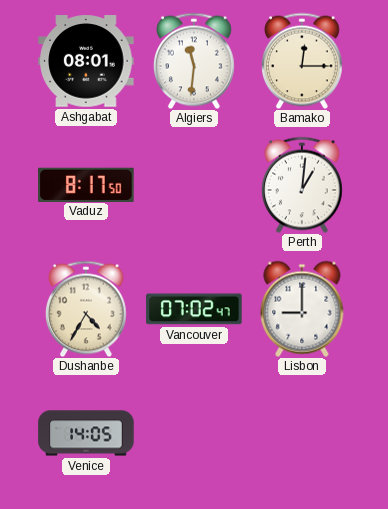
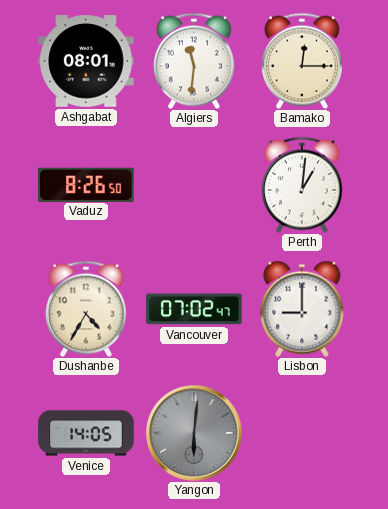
Vaduz: 8:17 -> 8:26
Yangon: none -> 6:01
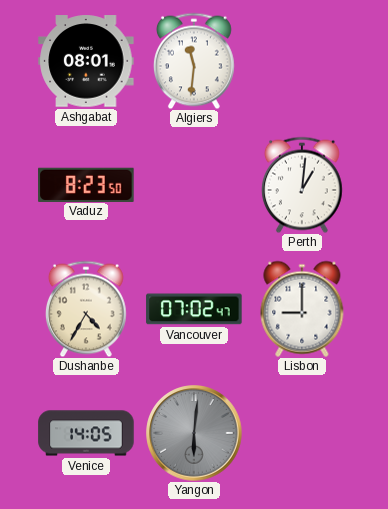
Bamako: 12:15 -> none
Vaduz: 8:26 -> 8:23
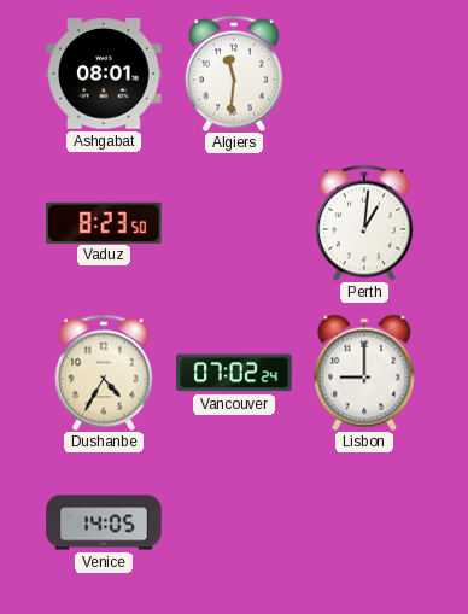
Vancouver: 07:02:47 -> 07:02:24
Yangon: 6:01 -> none
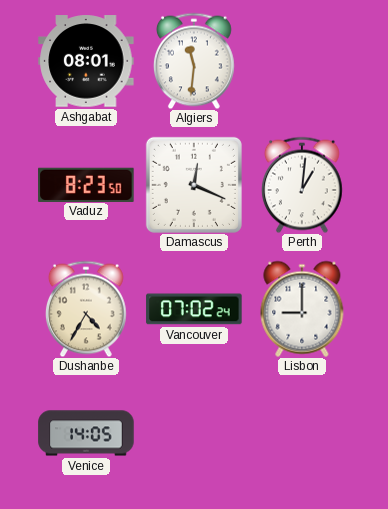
Damascus: none -> 12:19
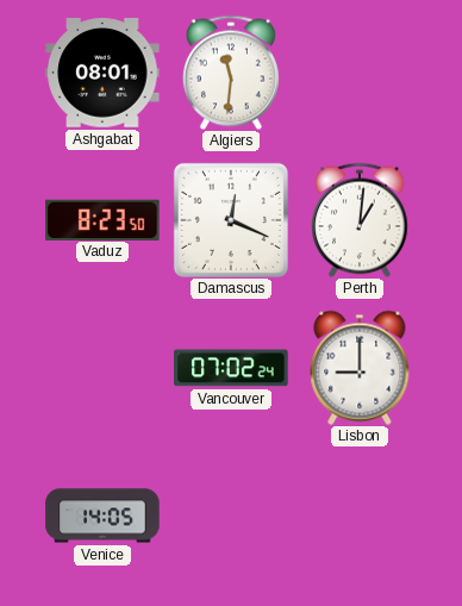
Dushanbe: 4:35 -> none
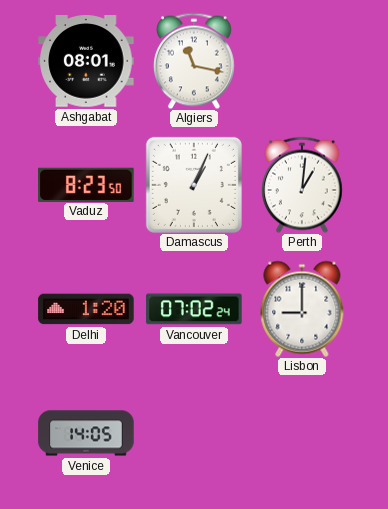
Algiers: 11:31 -> 11:17
Damascus: 12:19 -> 1:04
Delhi: none -> 1:20
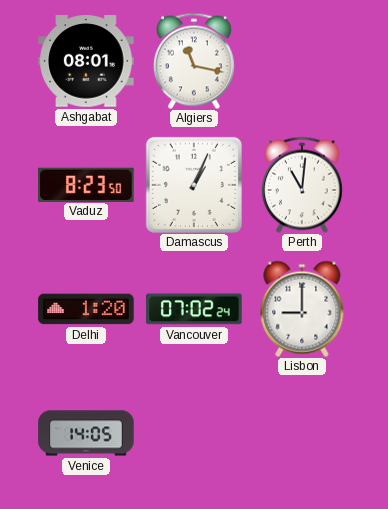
Perth: 1:01 -> 11:01
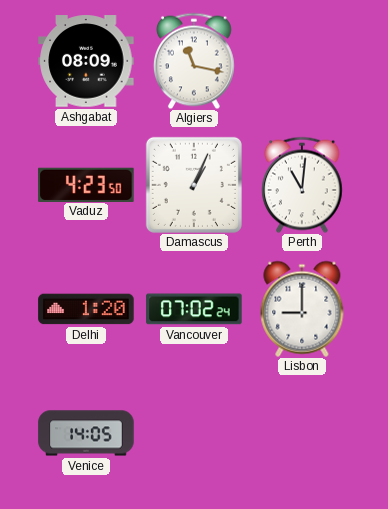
Ashgabat: 08:01 -> 08:09
Vaduz: 8:23 -> 4:23
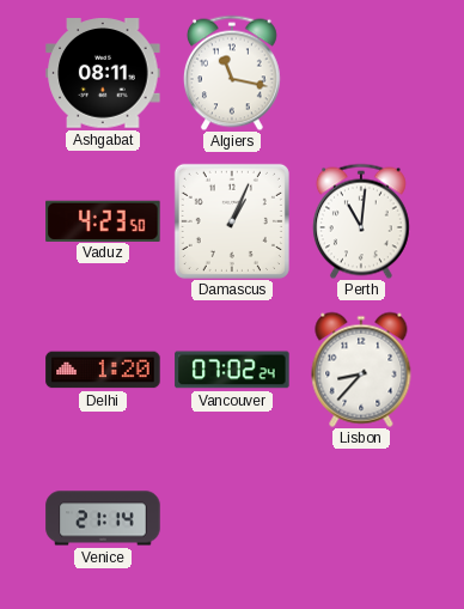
Ashgabat: 08:09 -> 08:11
Lisbon: 9:00 -> 8:37
Venice: 14:05 -> 21:14
